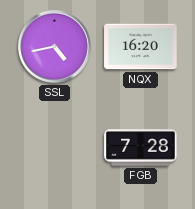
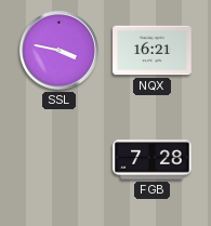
SSL: 4:43 -> 3:47
NQX: 16:20 -> 16:21
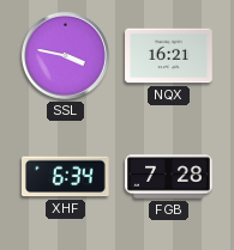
XHF: none -> 6:34
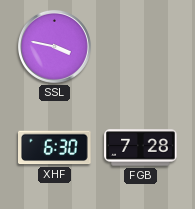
NQX: 16:21 -> none
XHF: 6:34 -> 6:30
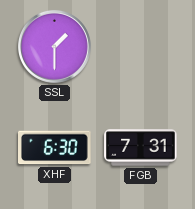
SSL: 3:47 -> 1:30
FGB: 7:28 -> 7:31
